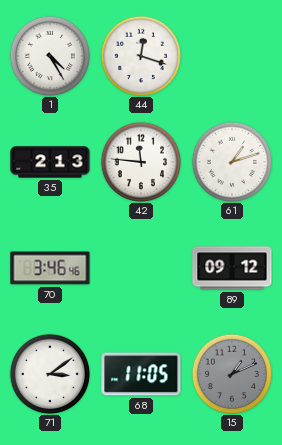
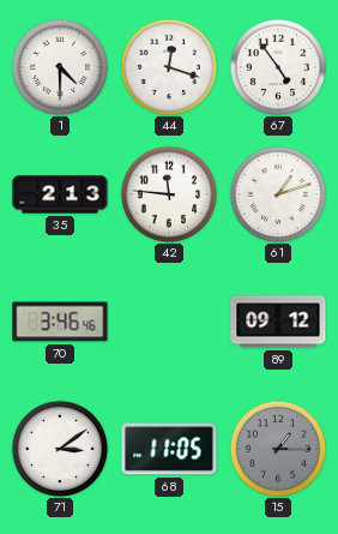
1: 4:25 -> 4:30
67: none -> 4:54
15: 1:11 -> 1:15
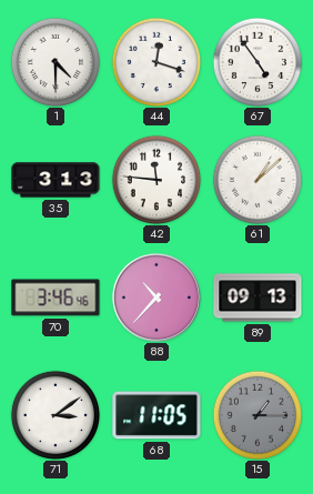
35: 2:13 -> 3:13
61: 1:12 -> 1:08
88: none -> 10:37
89: 09:12 -> 09:13
